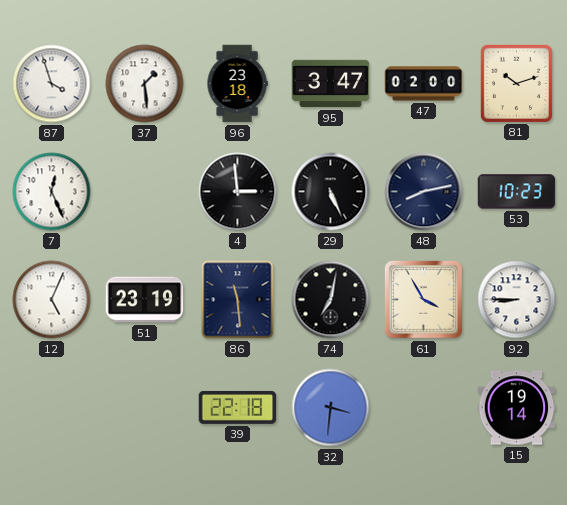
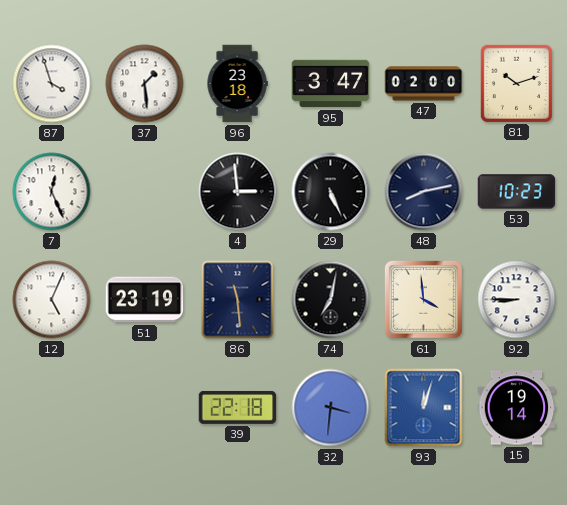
61: 3:55 -> 3:59
93: none -> 12:03
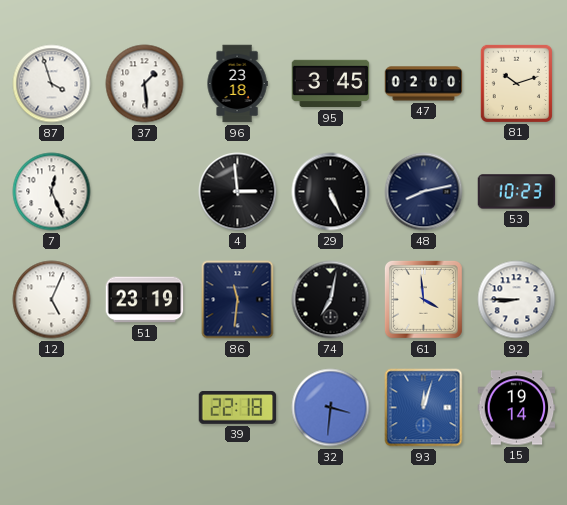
95: 3:47 -> 3:45
86: 11:29 -> 11:31
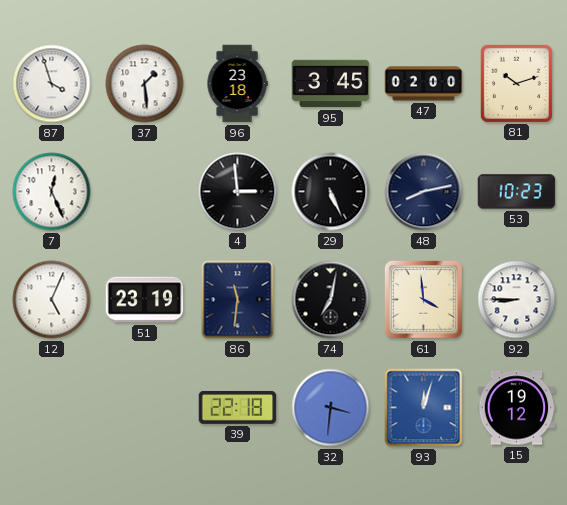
15: 19:14 -> 19:12
